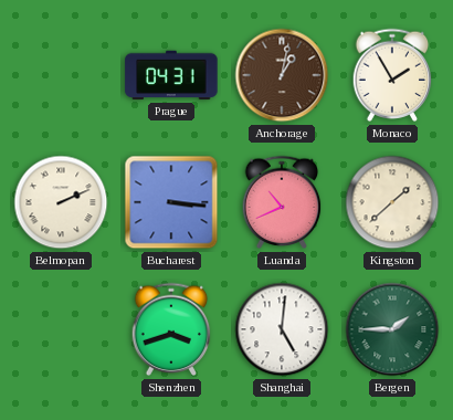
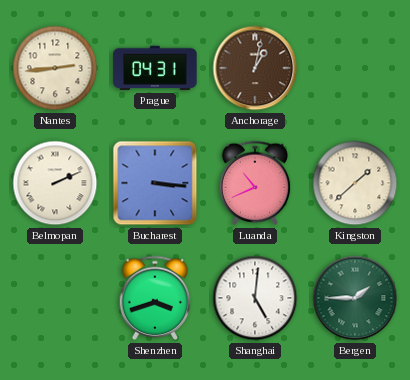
Nantes: none -> 2:44
Monaco: 1:55 -> none
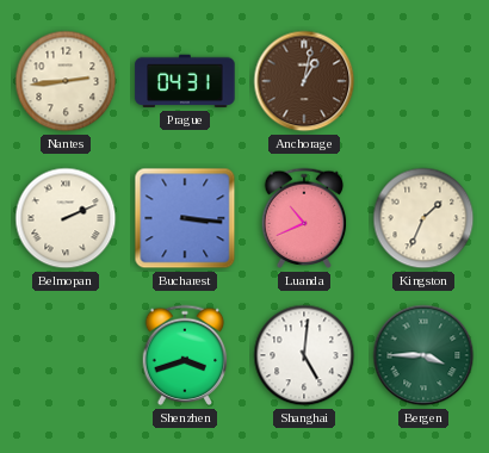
Kingston: 1:38 -> 1:34
Bergen: 1:45 -> 3:45
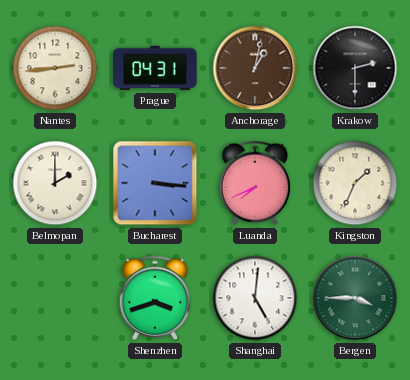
Krakow: none -> 2:30
Belmopan: 2:11 -> 2:00
Luanda: 10:41 -> 7:41
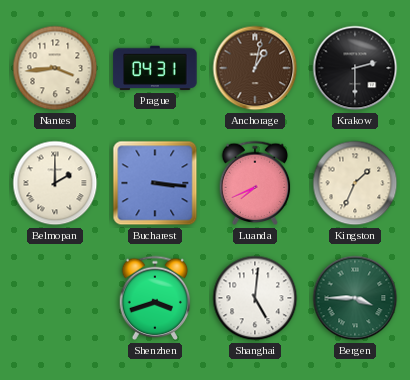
Nantes: 2:44 -> 3:44
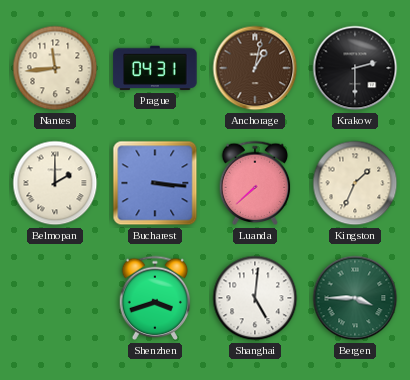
Nantes: 3:44 -> 11:44
Luanda: 7:41 -> 7:38
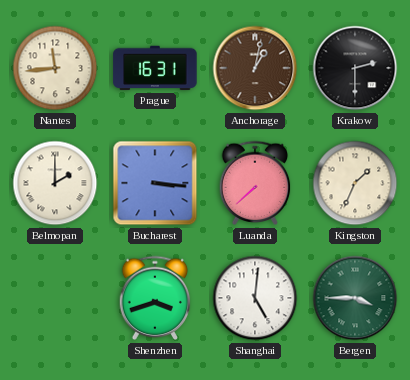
Prague: 04:31 -> 16:31
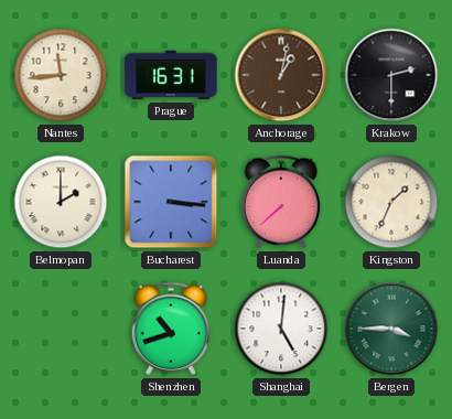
Shenzhen: 3:42 -> 10:42
